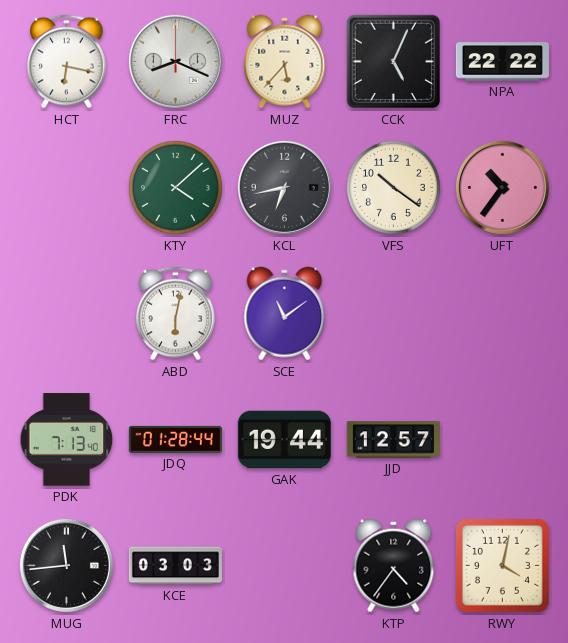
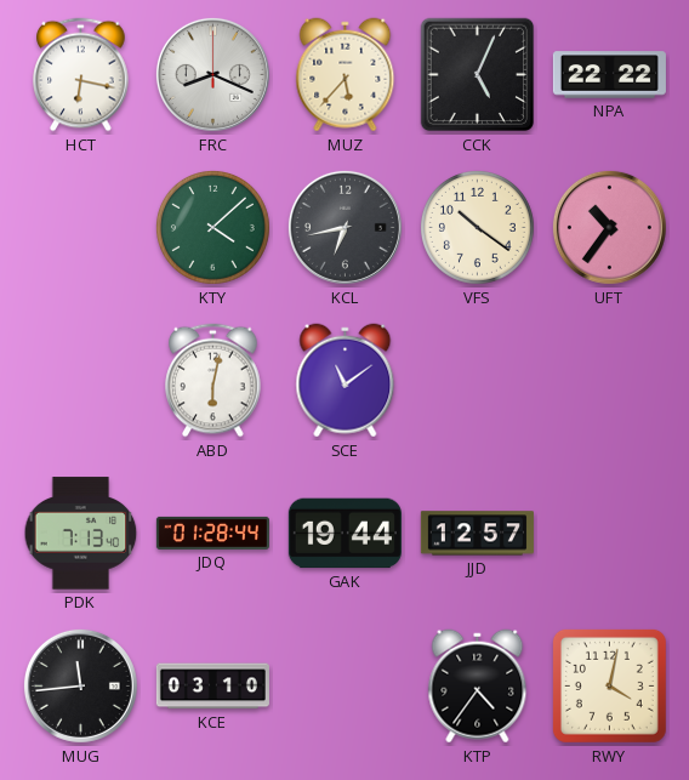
KCE: 03:03 -> 03:10
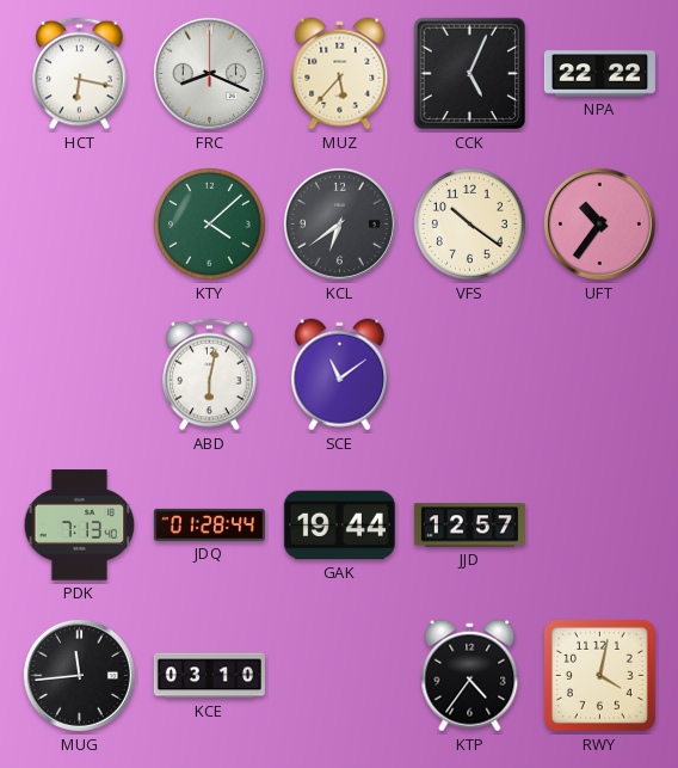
KCL: 6:43 -> 6:39
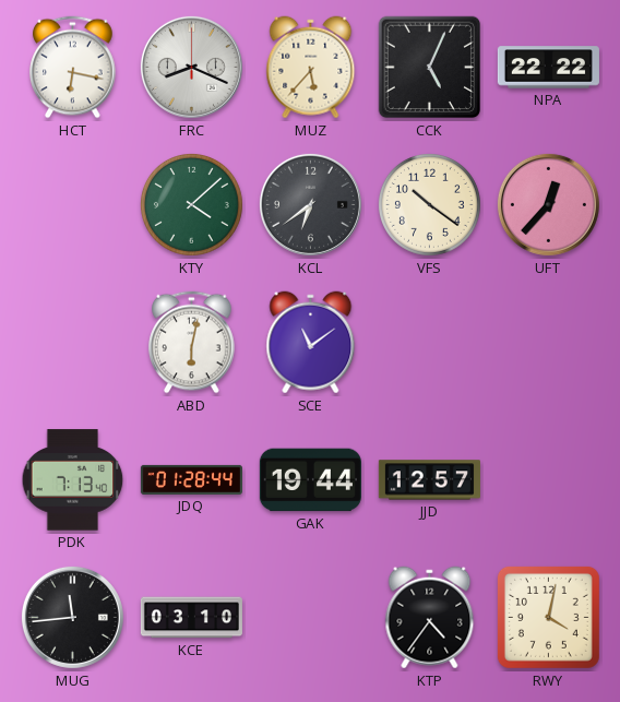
UFT: 10:36 -> 12:37
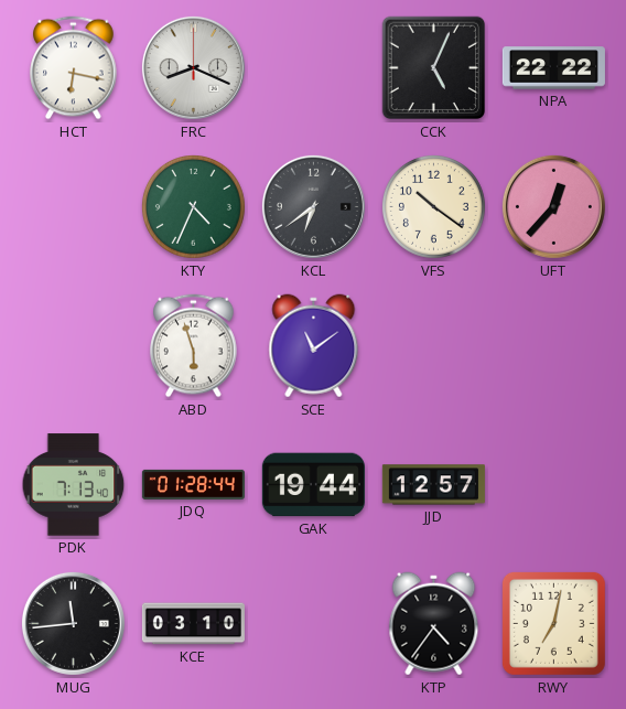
MUZ: 5:37 -> none
KTY: 4:08 -> 4:34
ABD: 6:02 -> 5:57
RWY: 4:02 -> 7:02
